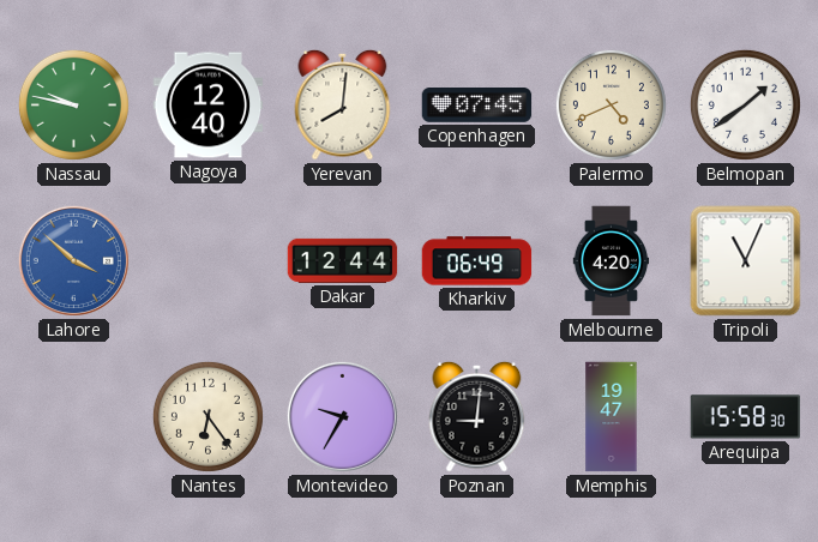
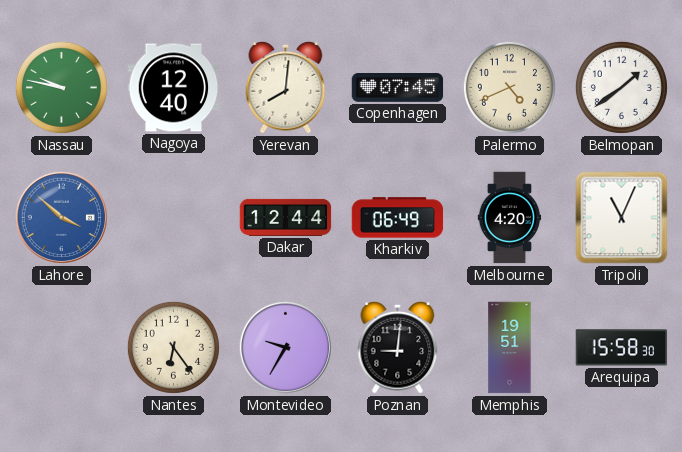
Memphis: 19:47 -> 19:51
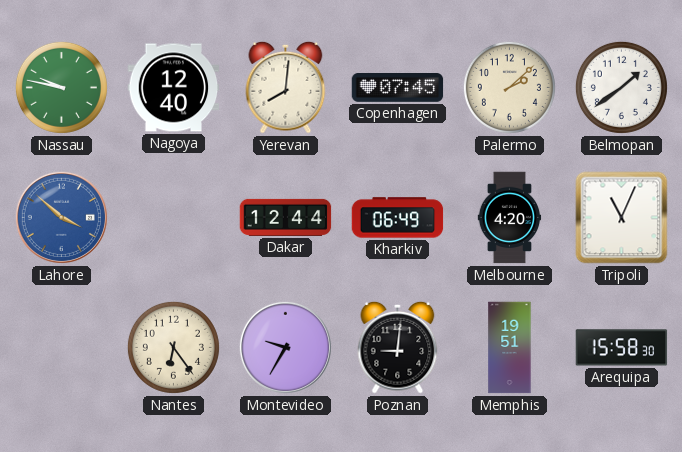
Palermo: 4:41 -> 2:08
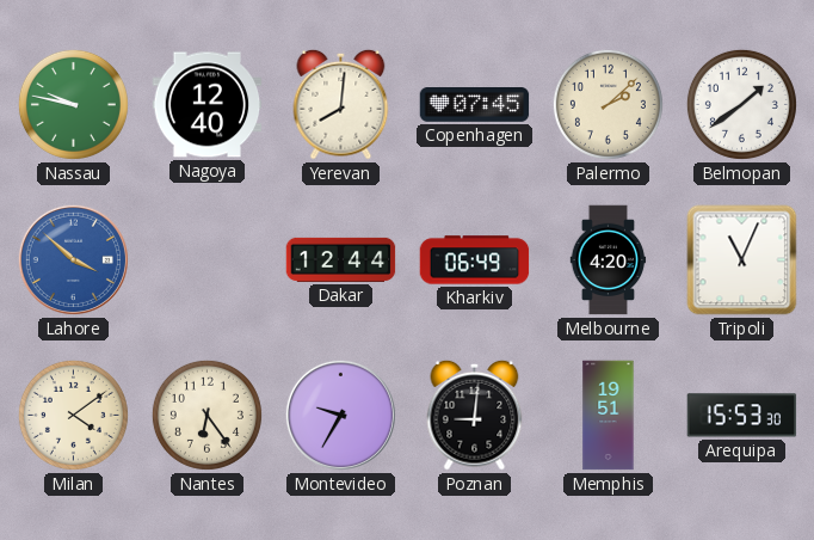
Milan: none -> 4:09
Arequipa: 15:58 -> 15:53
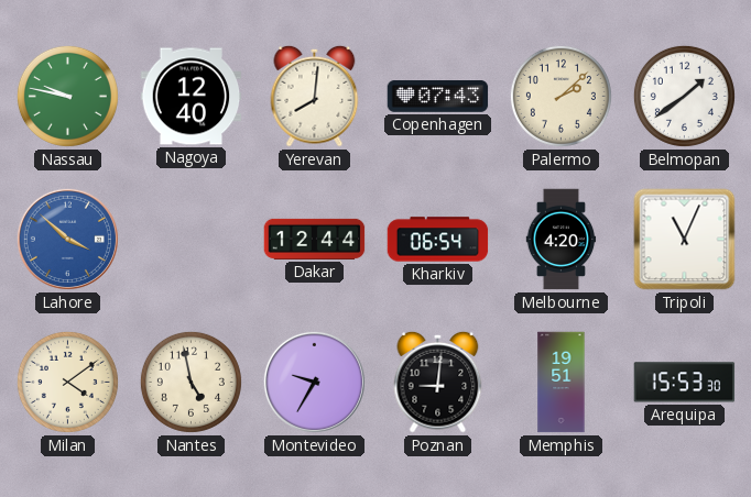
Copenhagen: 07:45 -> 07:43
Kharkiv: 06:49 -> 06:54
Nantes: 6:24 -> 4:58
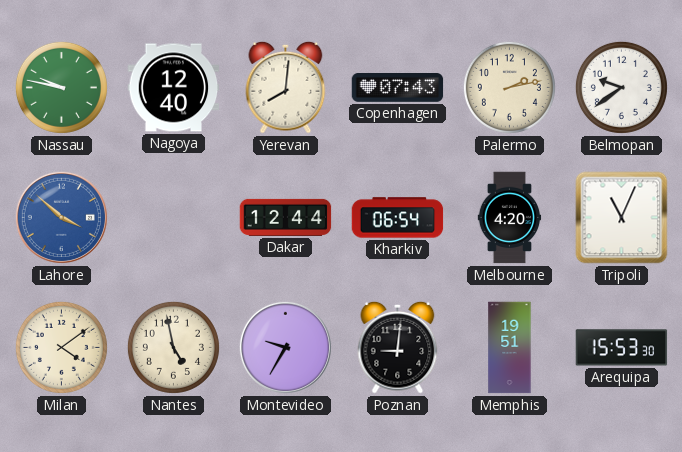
Palermo: 2:08 -> 2:13
Belmopan: 1:39 -> 9:39
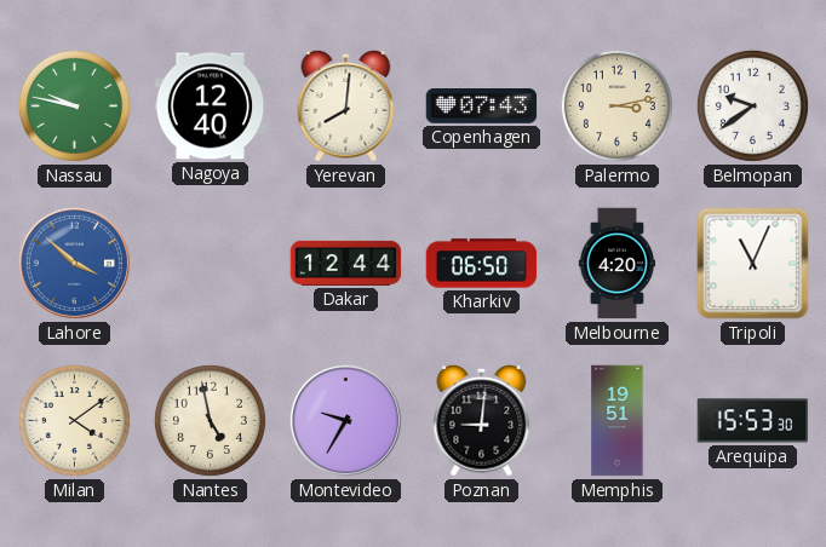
Palermo: 2:13 -> 3:13
Kharkiv: 06:54 -> 06:50
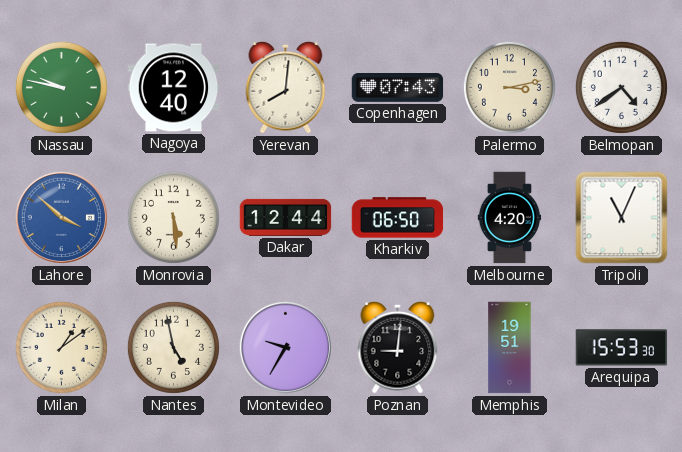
Belmopan: 9:39 -> 4:39
Monrovia: none -> 5:29
Milan: 4:09 -> 1:09
